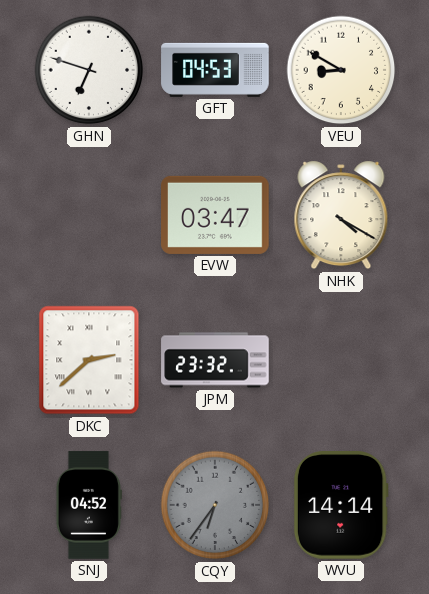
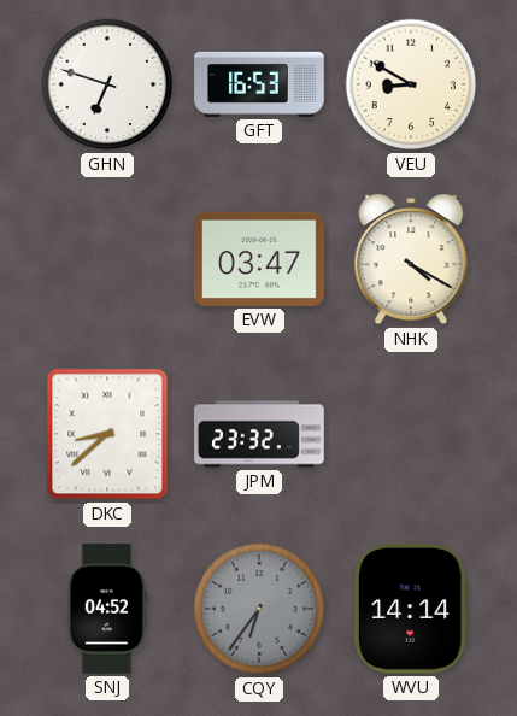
GFT: 04:53 -> 16:53
DKC: 2:38 -> 8:38
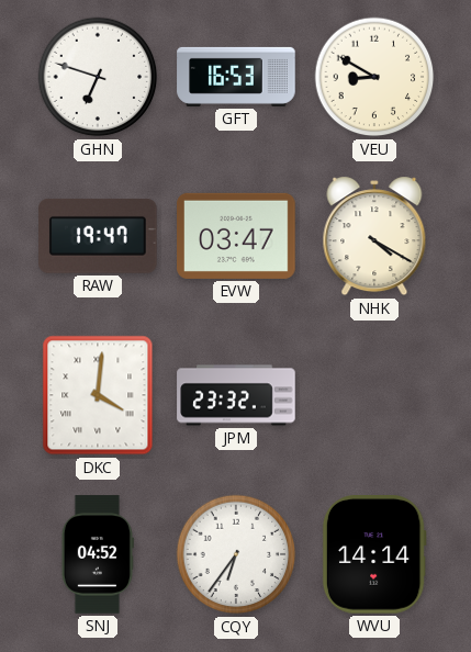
RAW: none -> 19:47
DKC: 8:38 -> 4:01
CQY dial: grey -> white
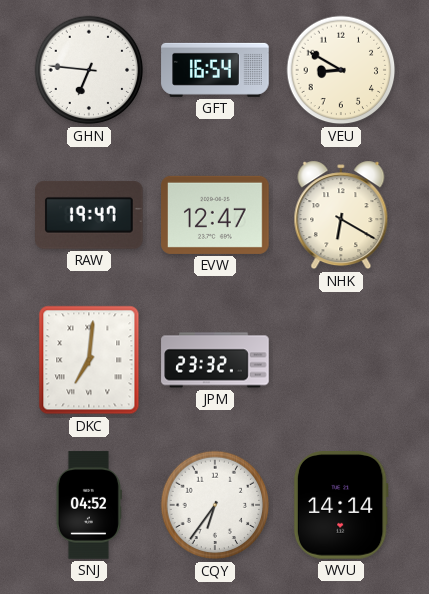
GHN: 6:48 -> 6:46
GFT: 16:53 -> 16:54
EVW: 03:47 -> 12:47
NHK: 4:20 -> 6:20
DKC: 4:01 -> 7:01
